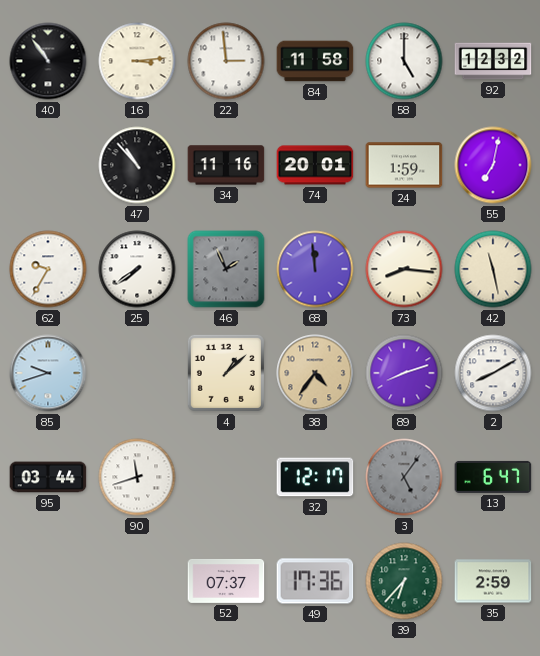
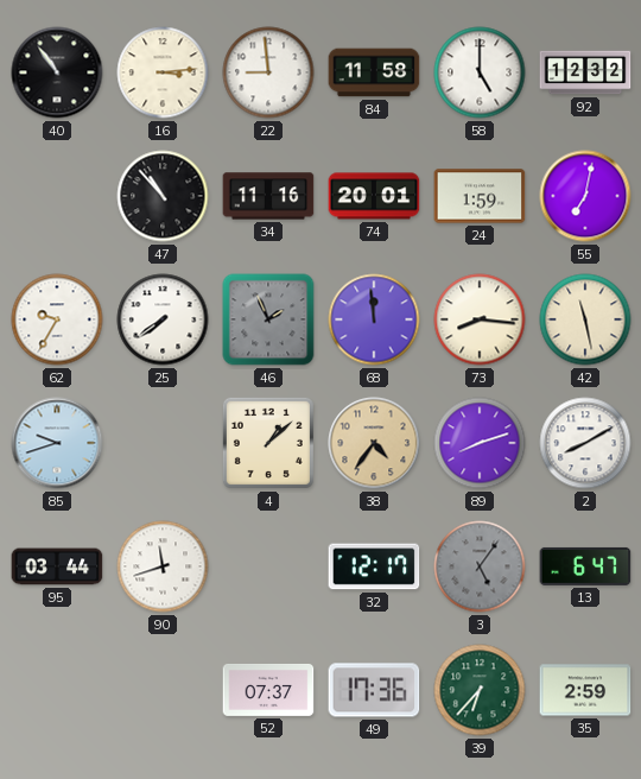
22: 2:59 -> 8:59
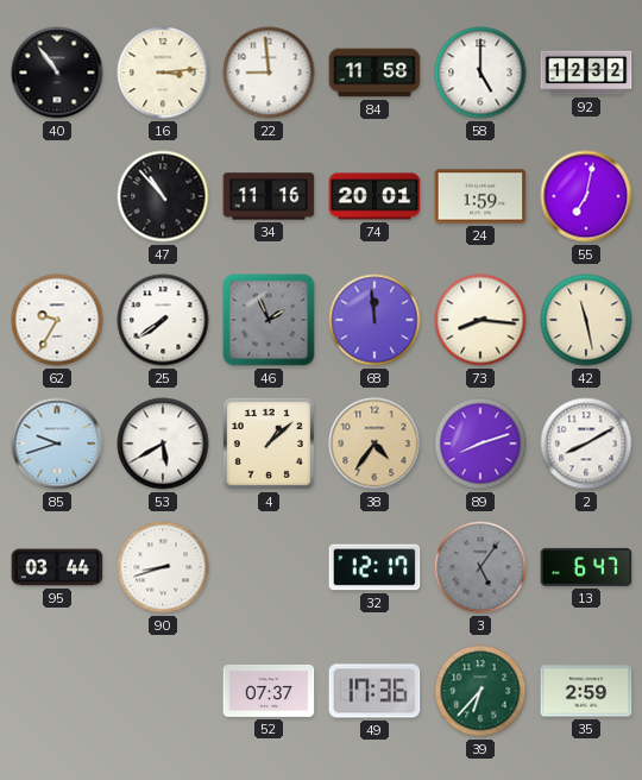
53: none -> 5:40
90: 11:42 -> 8:42
